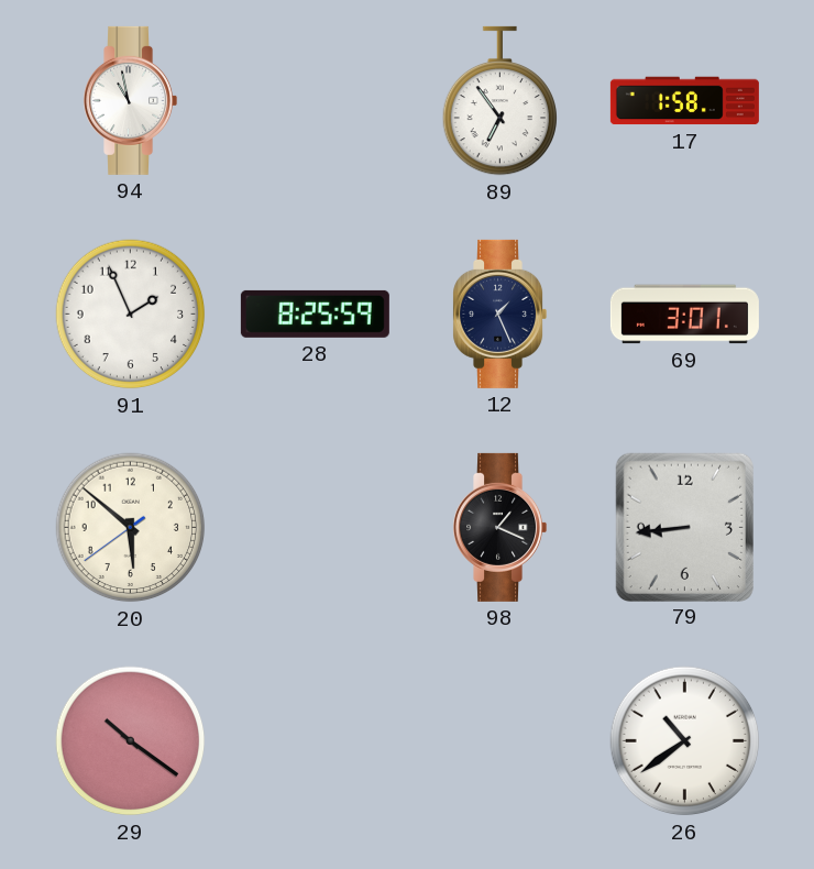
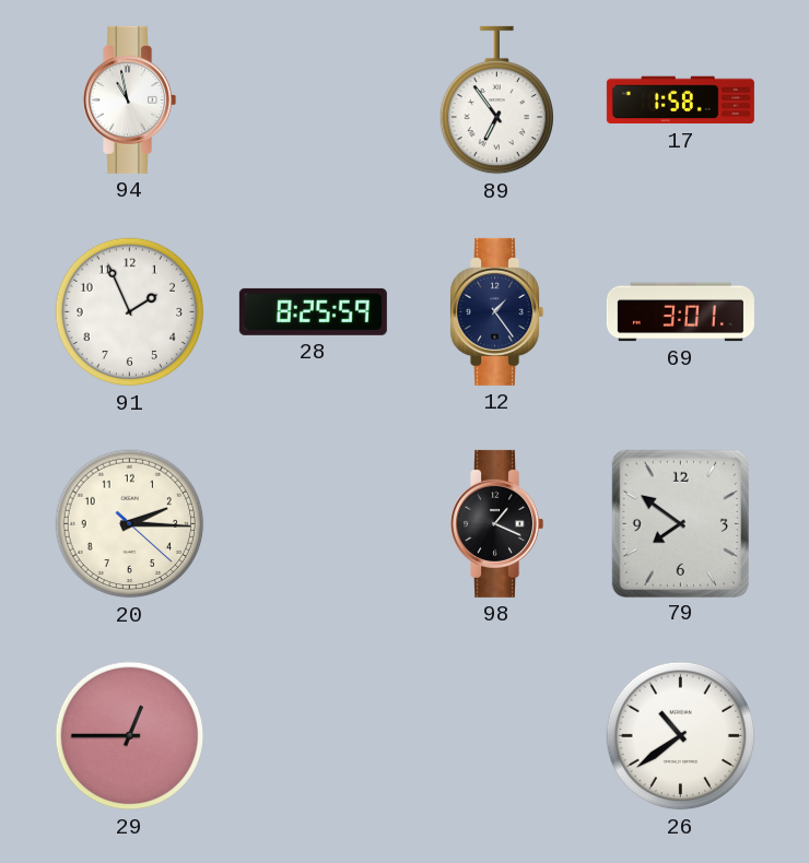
12: 1:26 -> 1:24
20: 5:51 -> 2:15
79: 8:44 -> 7:51
29: 10:21 -> 12:45
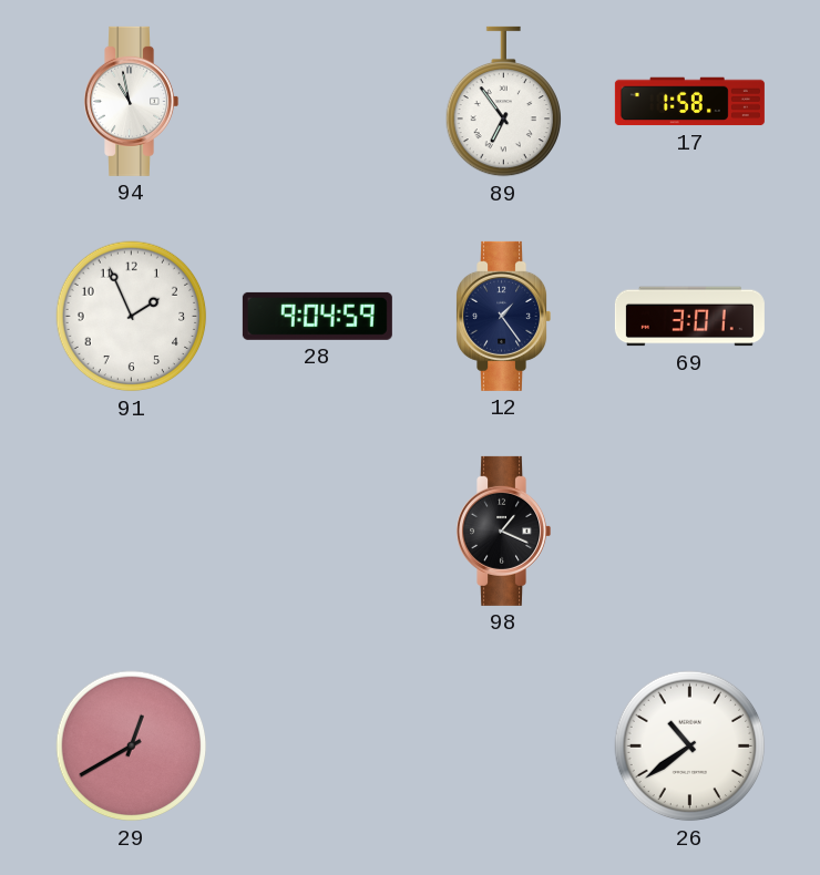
28: 8:25 -> 9:04
20: 2:15 -> none
79: 7:51 -> none
29: 12:45 -> 12:40
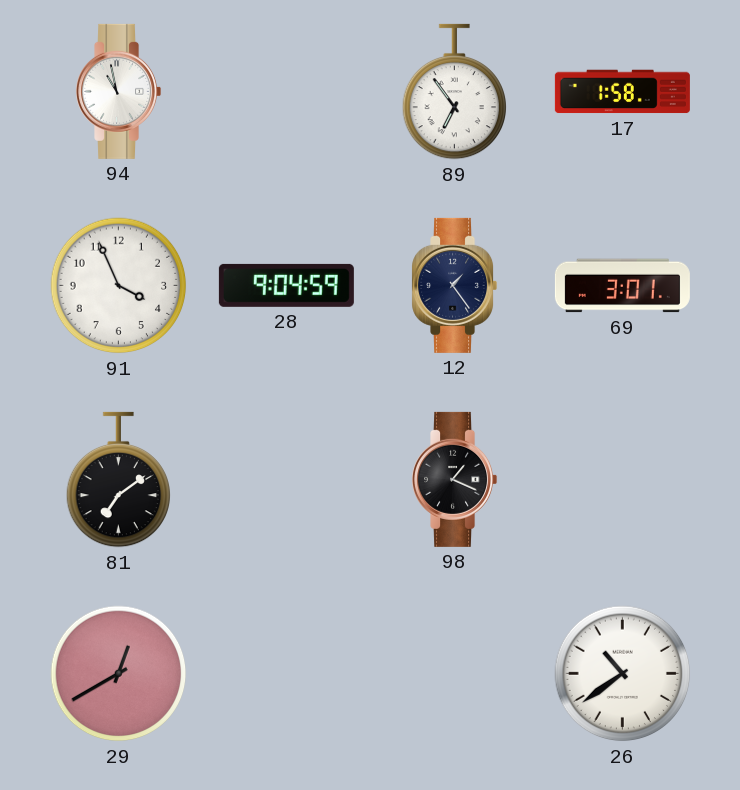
91: 1:56 -> 3:56
81: none -> 7:09
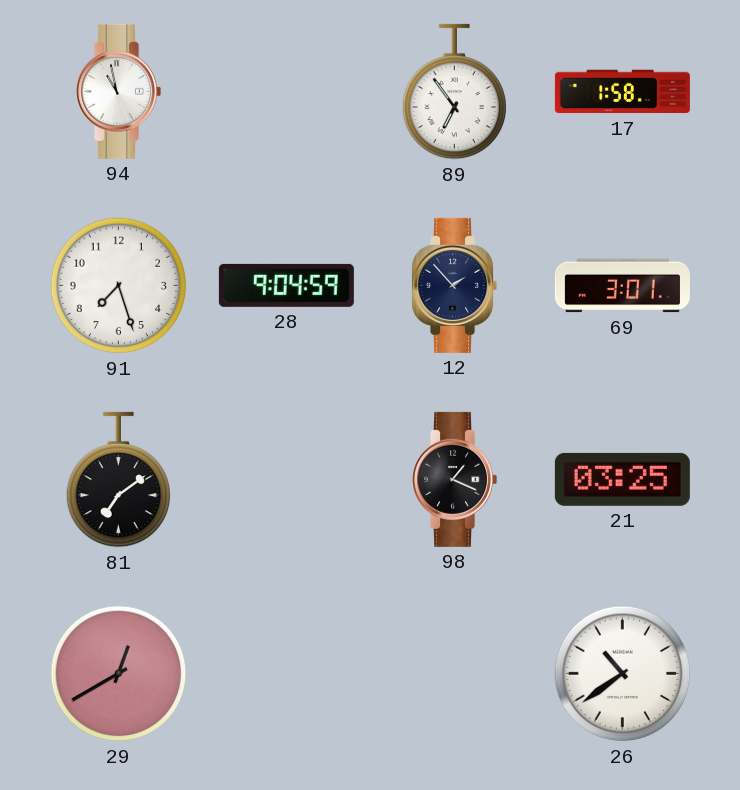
91: 3:56 -> 7:27
12: 1:24 -> 1:53
21: none -> 03:25
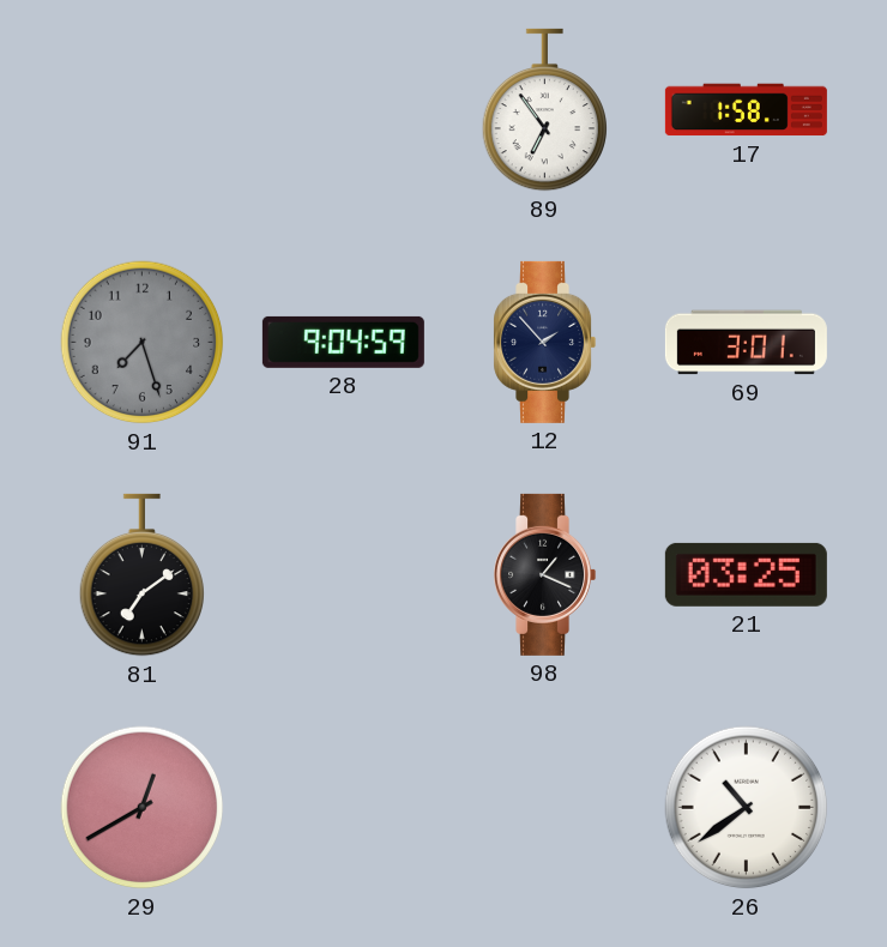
94: 10:58 -> none
91 dial: white -> grey
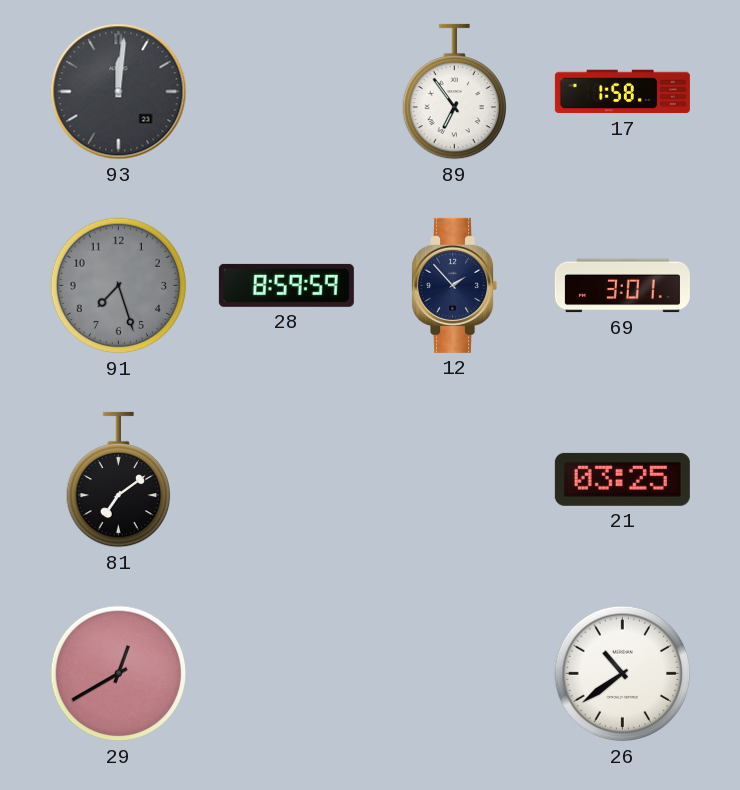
93: none -> 12:01
28: 9:04 -> 8:59
98: 1:19 -> none
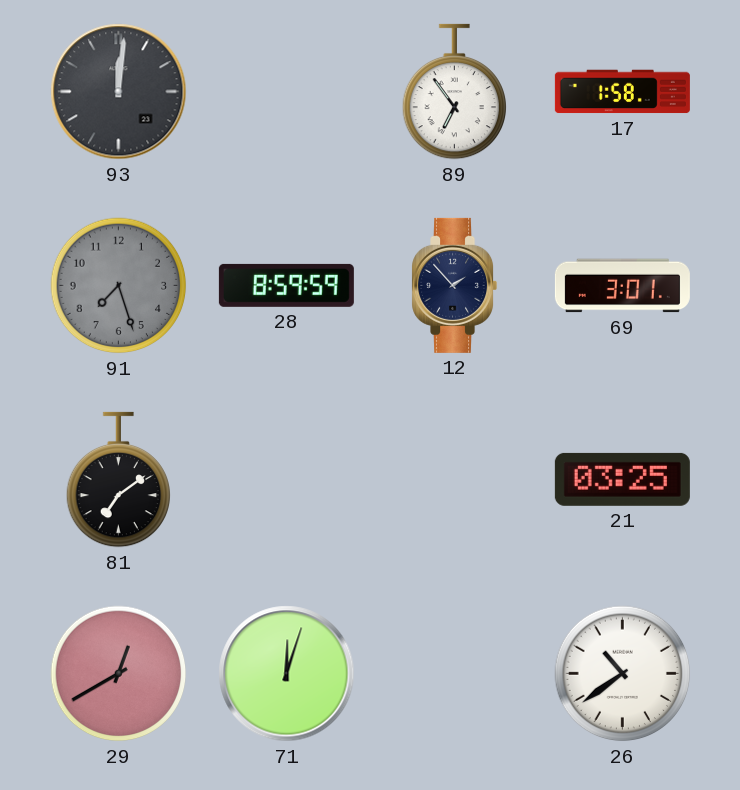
71: none -> 12:03
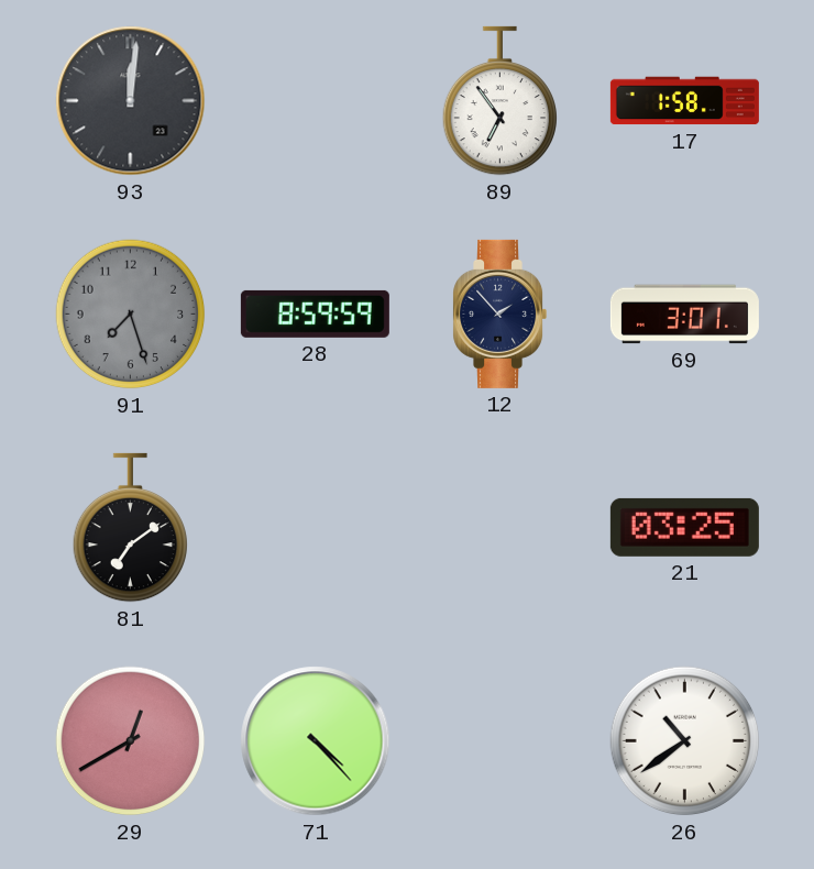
71: 12:03 -> 4:23
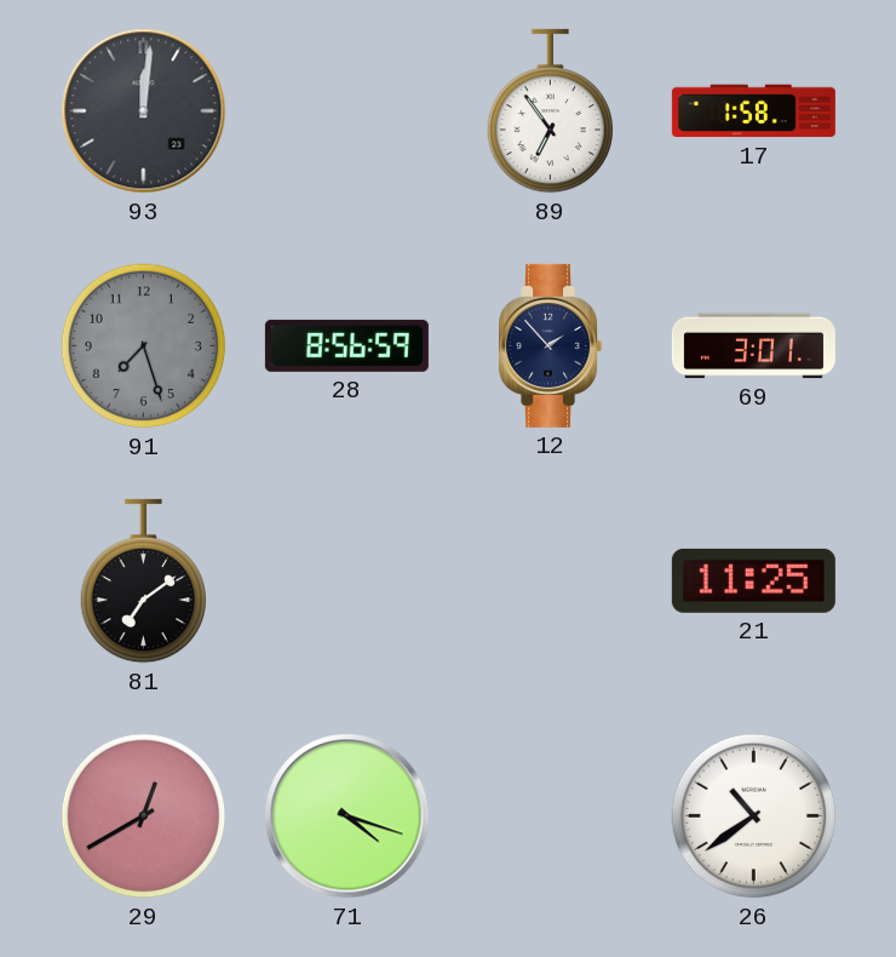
28: 8:59 -> 8:56
21: 03:25 -> 11:25
71: 4:23 -> 4:18
